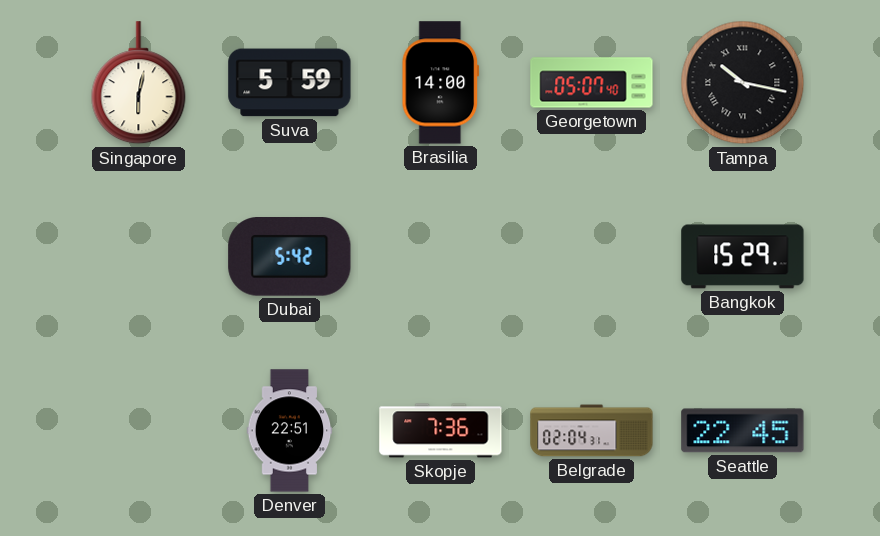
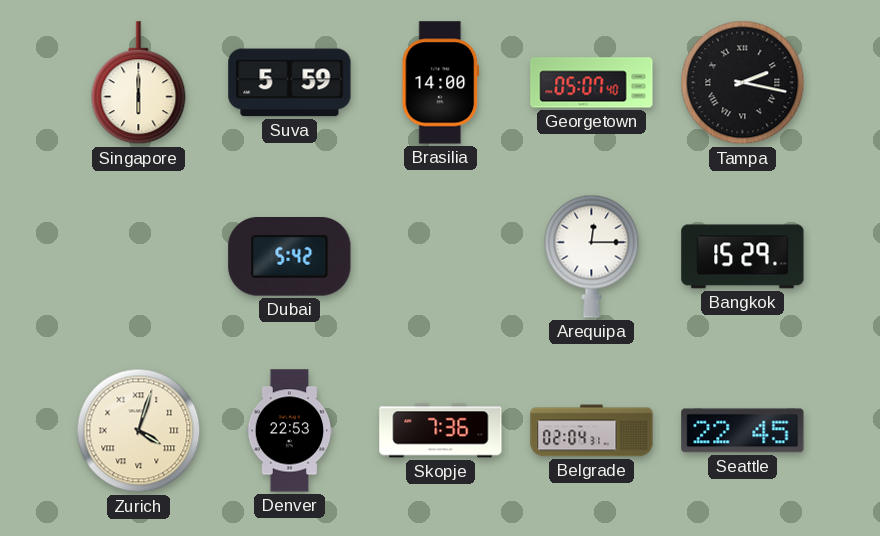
Singapore: 6:02 -> 6:00
Tampa: 10:17 -> 2:17
Arequipa: none -> 12:15
Zurich: none -> 4:03
Denver: 22:51 -> 22:53
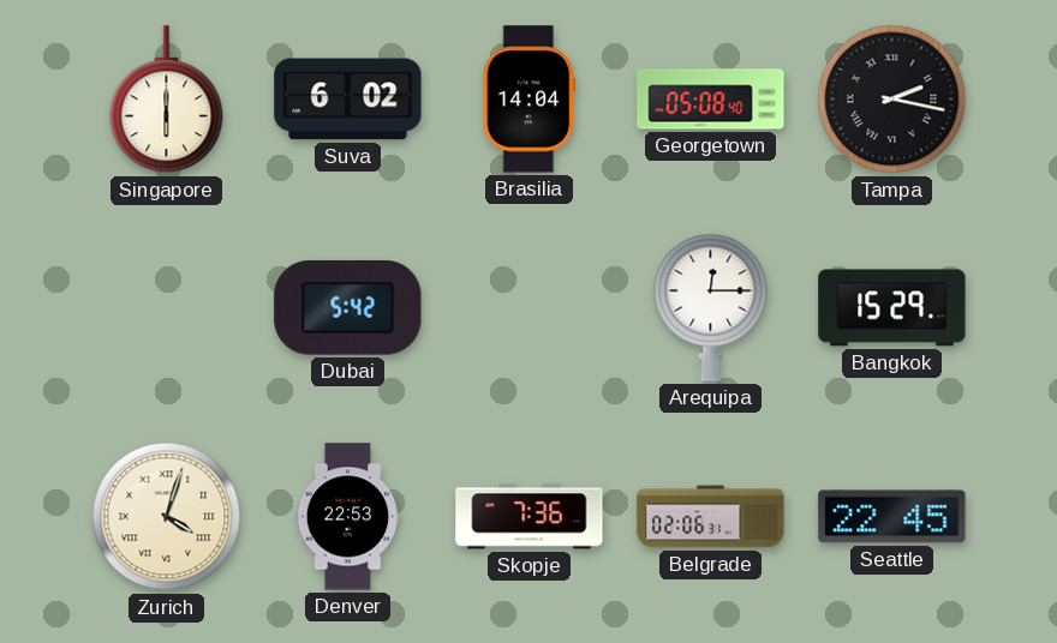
Suva: 5:59 -> 6:02
Brasilia: 14:00 -> 14:04
Georgetown: 05:07 -> 05:08
Belgrade: 02:04 -> 02:06
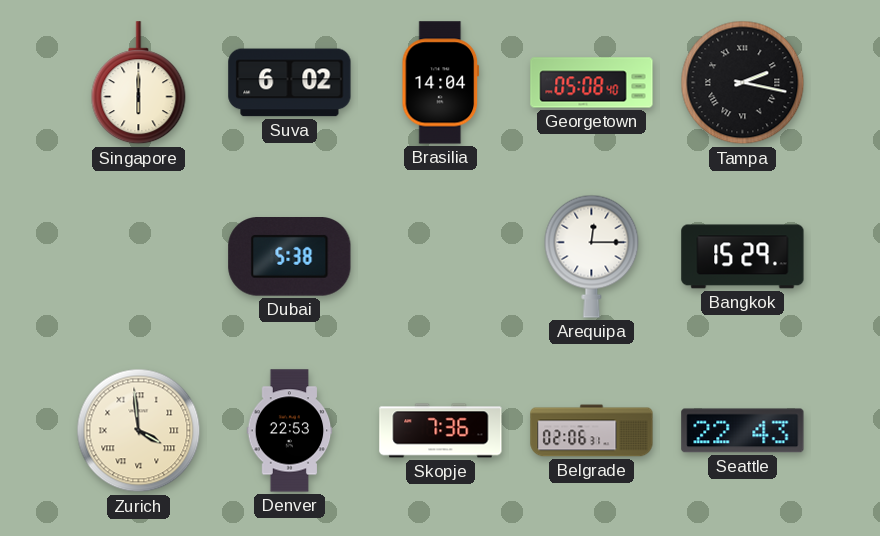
Dubai: 5:42 -> 5:38
Zurich: 4:03 -> 3:59
Seattle: 22:45 -> 22:43
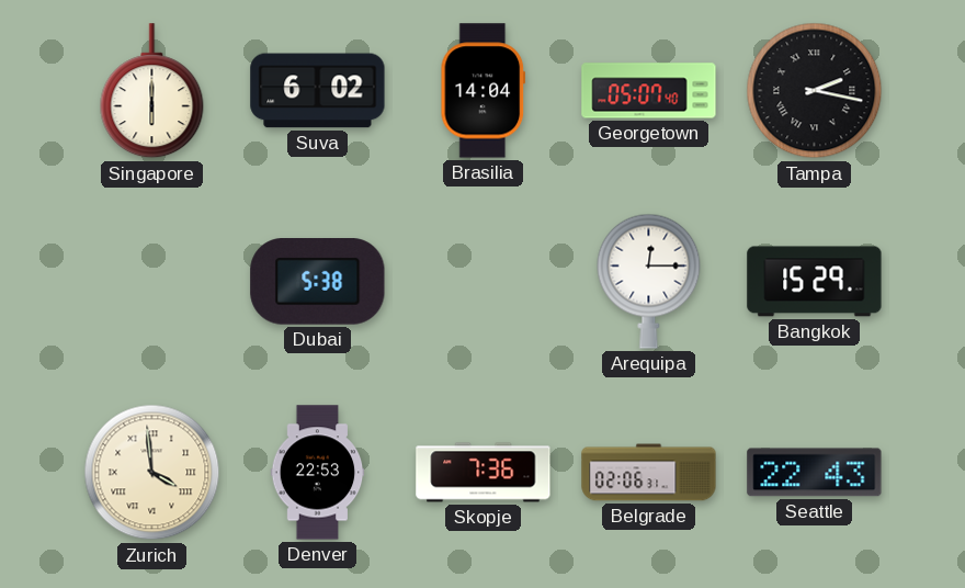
Georgetown: 05:08 -> 05:07
